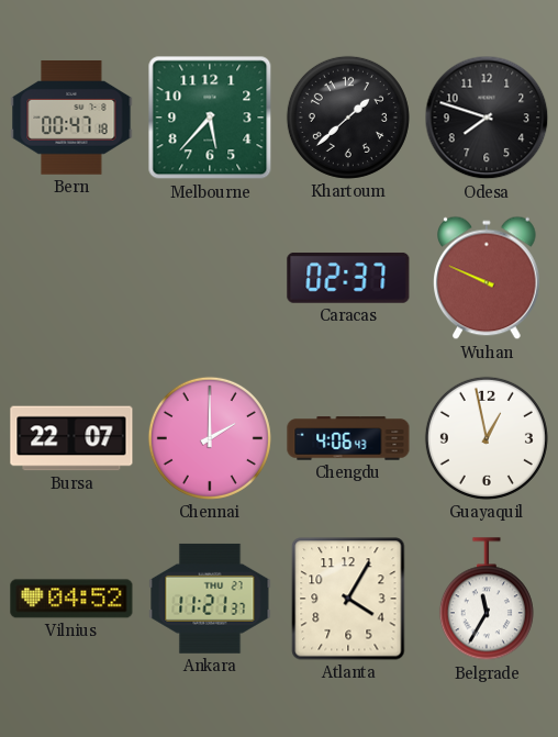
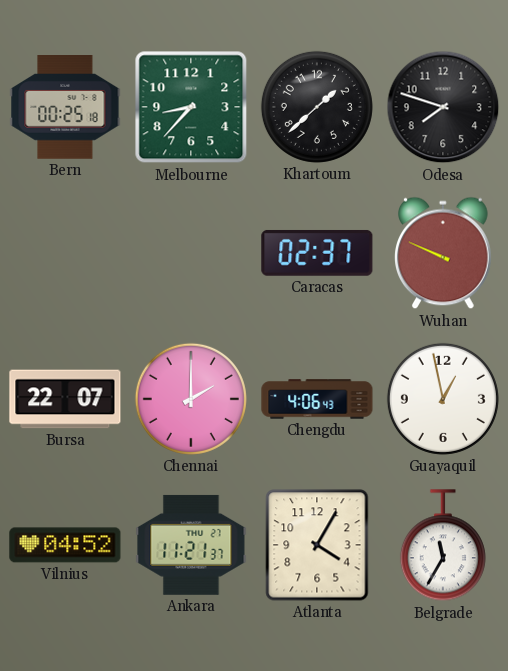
Bern: 00:47 -> 00:25
Melbourne: 5:37 -> 8:37
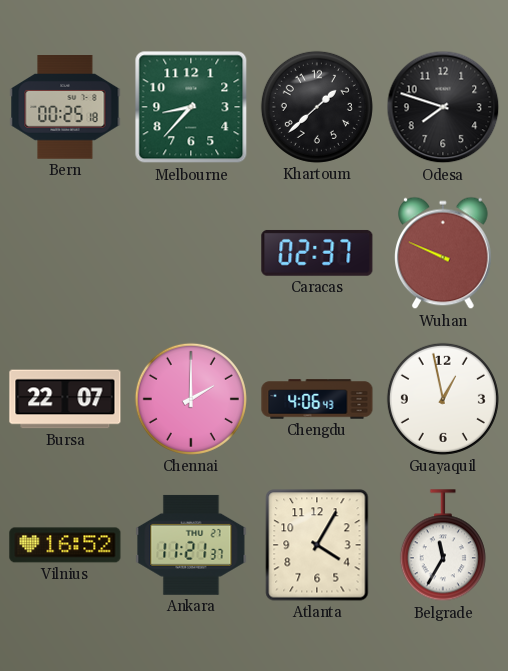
Vilnius: 04:52 -> 16:52
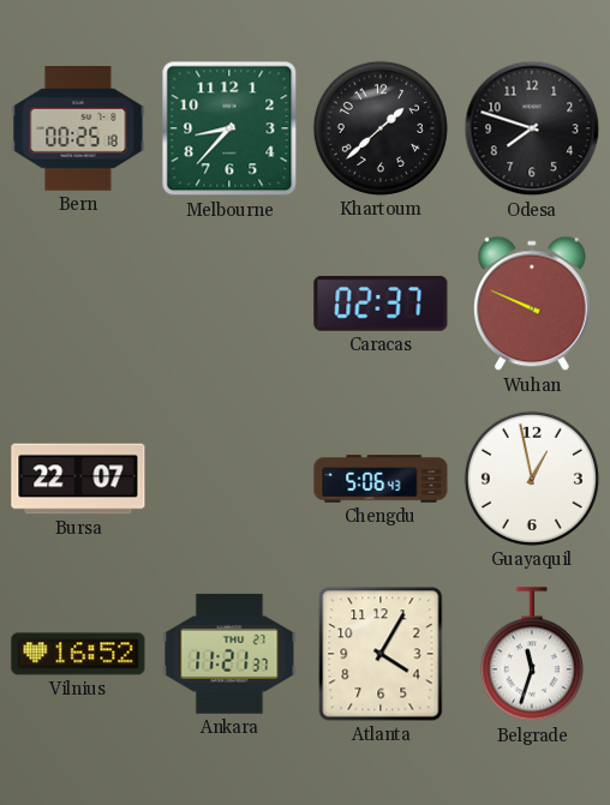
Chennai: 2:00 -> none
Chengdu: 4:06 -> 5:06
Belgrade: 11:35 -> 11:33
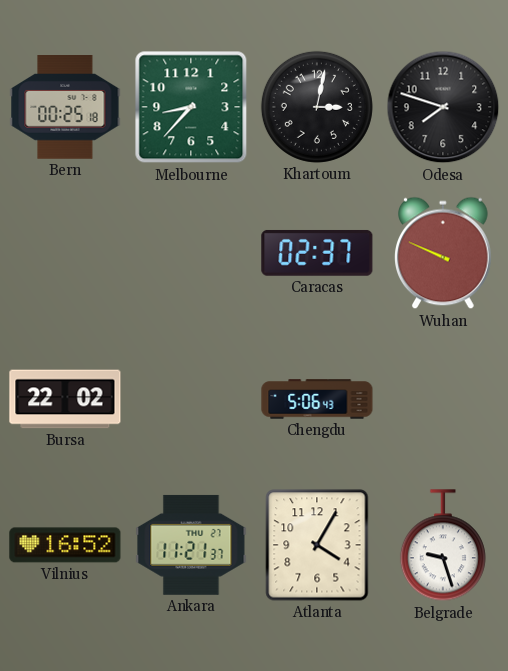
Khartoum: 1:38 -> 3:02
Bursa: 22:07 -> 22:02
Guayaquil: 12:58 -> none
Belgrade: 11:33 -> 9:27
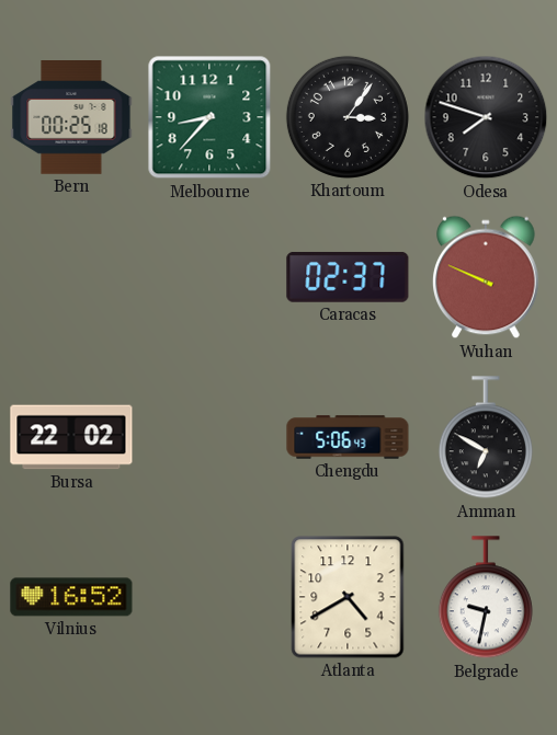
Khartoum: 3:02 -> 3:06
Amman: none -> 6:50
Ankara: 11:21 -> none
Atlanta: 4:05 -> 4:40
Belgrade: 9:27 -> 9:32
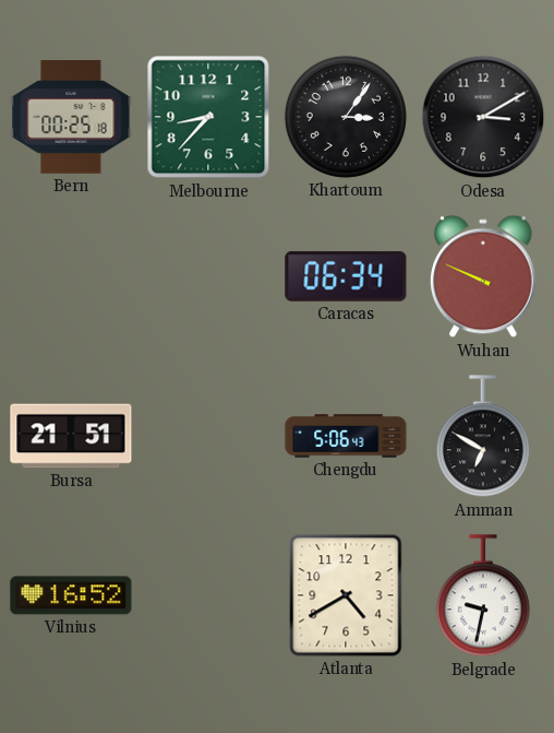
Odesa: 7:48 -> 3:10
Caracas: 02:37 -> 06:34
Bursa: 22:02 -> 21:51
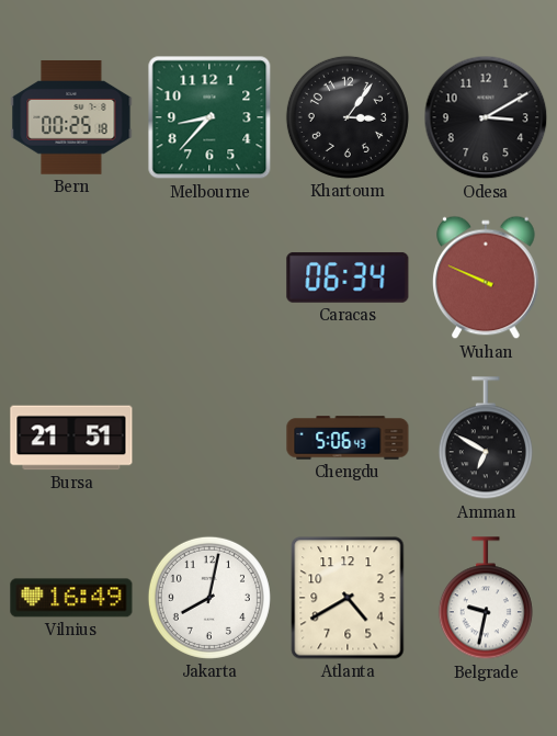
Vilnius: 16:52 -> 16:49
Jakarta: none -> 8:02
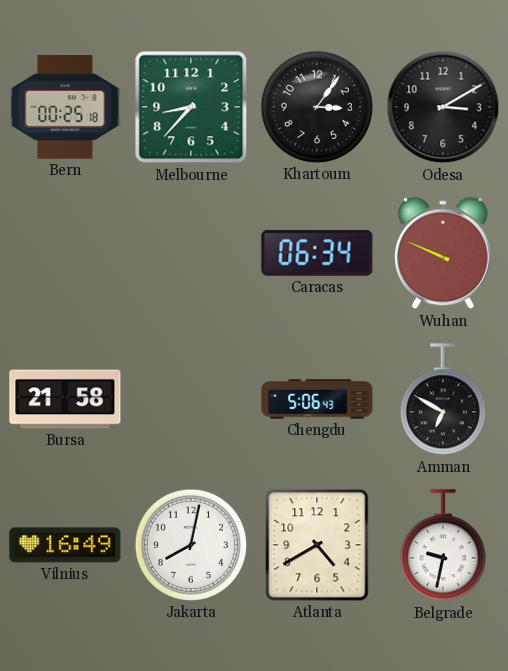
Bursa: 21:51 -> 21:58
